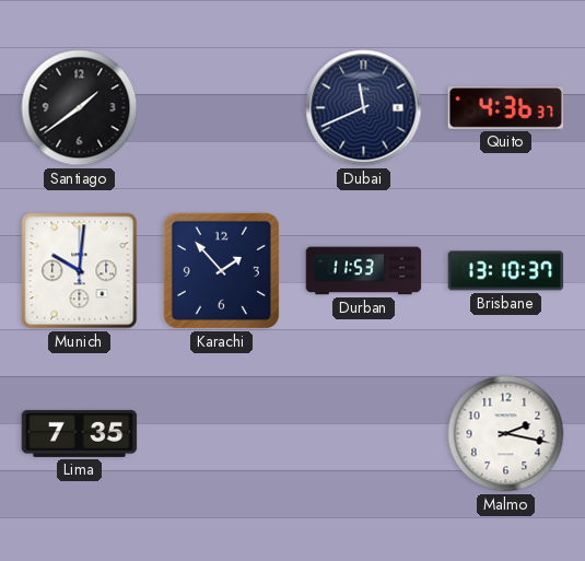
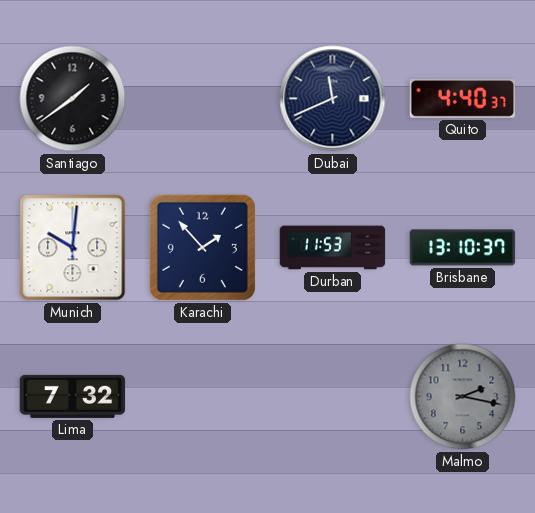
Quito: 4:36 -> 4:40
Lima: 7:35 -> 7:32
Malmo dial: white -> grey
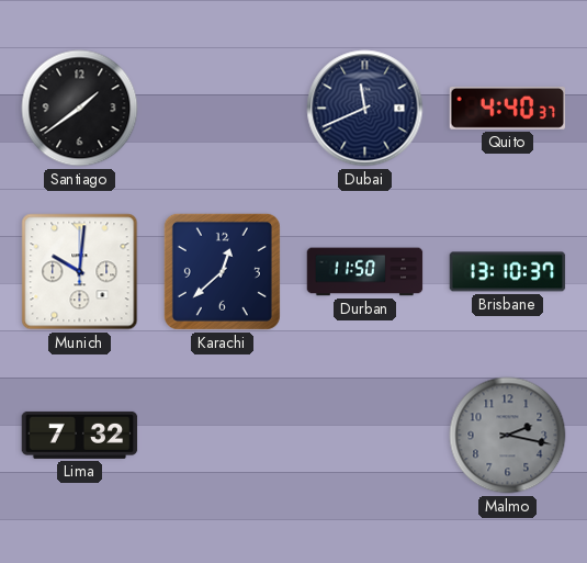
Karachi: 1:53 -> 12:38
Durban: 11:53 -> 11:50
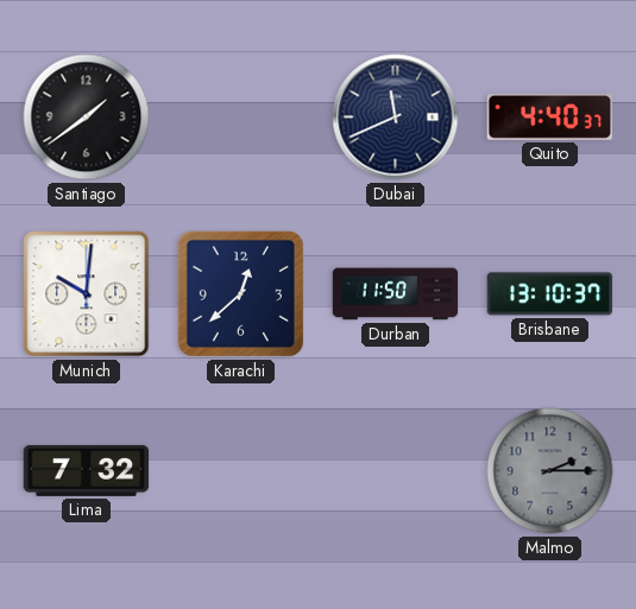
Malmo: 2:17 -> 2:15
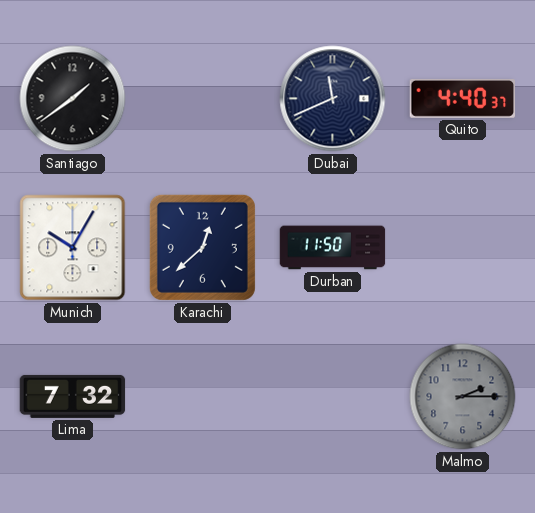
Munich: 10:01 -> 10:05
Brisbane: 13:10 -> none
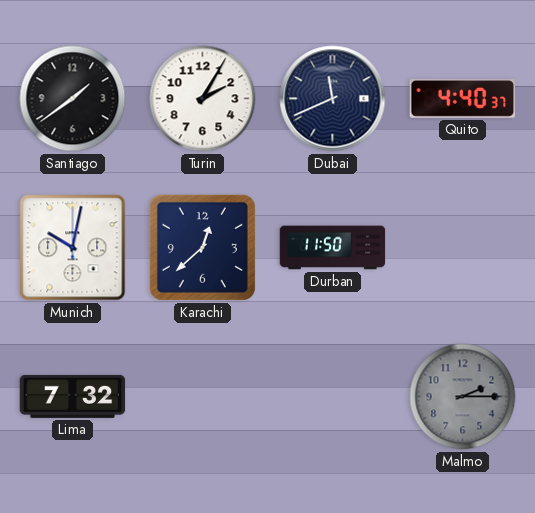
Turin: none -> 2:05
Munich: 10:05 -> 10:02
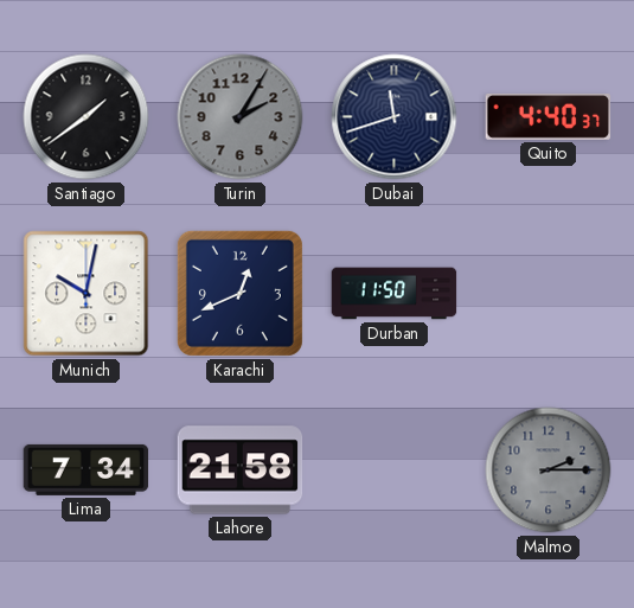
Turin dial: white -> grey
Dubai: 11:41 -> 11:42
Karachi: 12:38 -> 12:41
Lima: 7:32 -> 7:34
Lahore: none -> 21:58
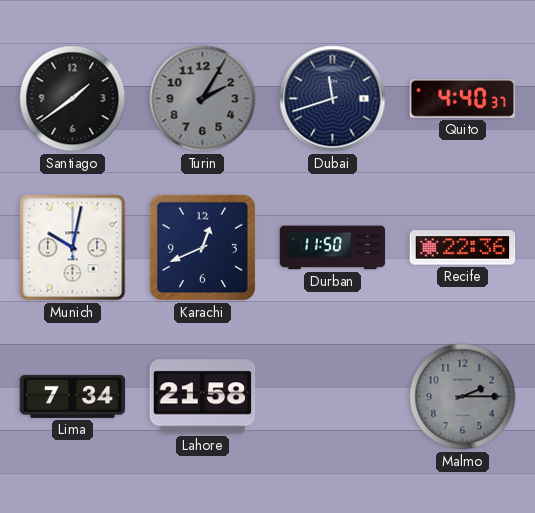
Recife: none -> 22:36
